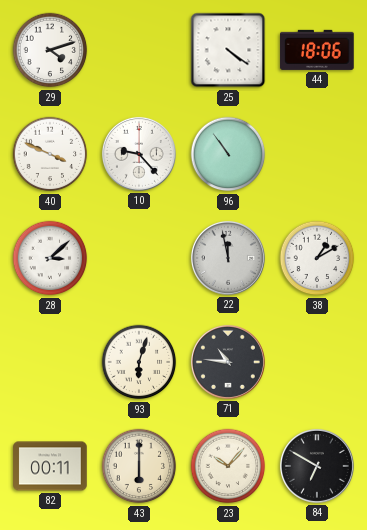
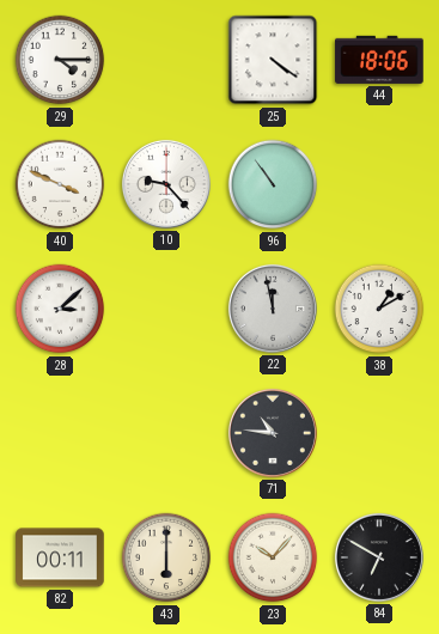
29: 4:12 -> 4:15
93: 6:03 -> none
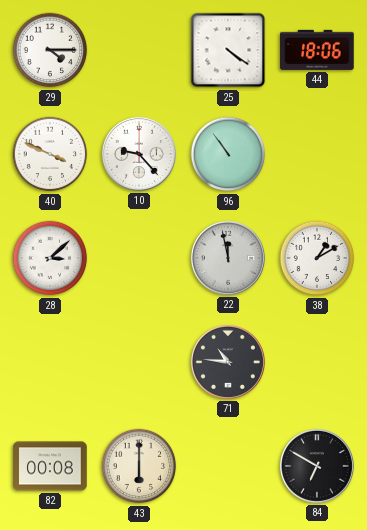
82: 00:11 -> 00:08
23: 10:07 -> none
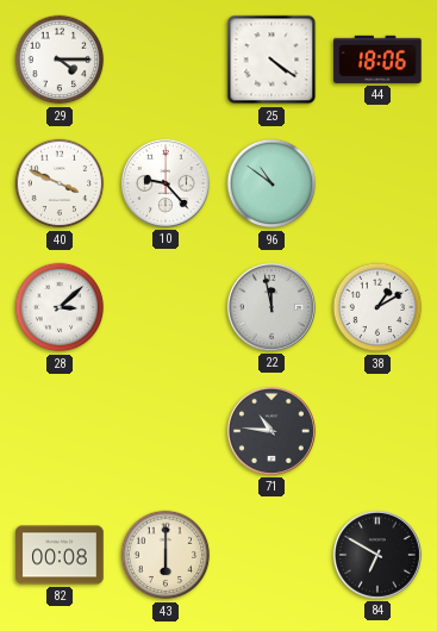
96: 10:54 -> 10:51
